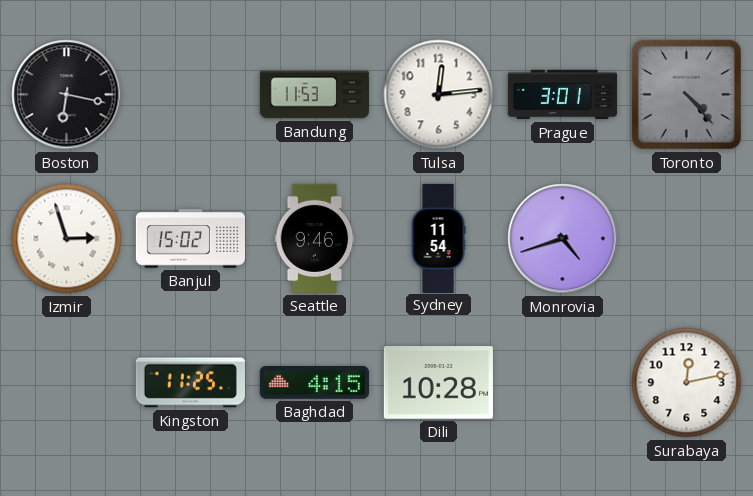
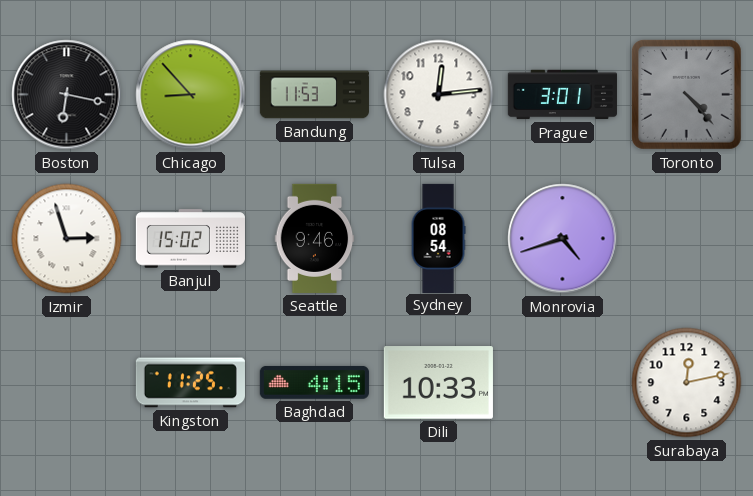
Chicago: none -> 8:53
Sydney: 11:54 -> 08:54
Dili: 10:28 -> 10:33
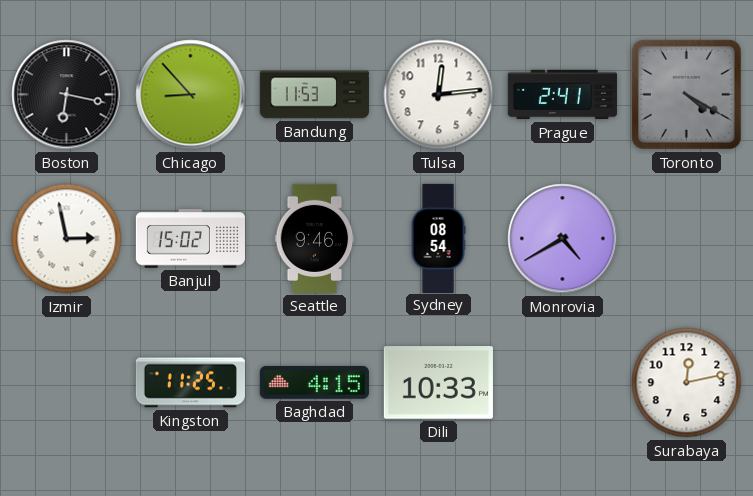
Prague: 3:01 -> 2:41
Toronto: 4:23 -> 4:20
Izmir: 2:57 -> 2:58
Monrovia: 4:42 -> 4:40
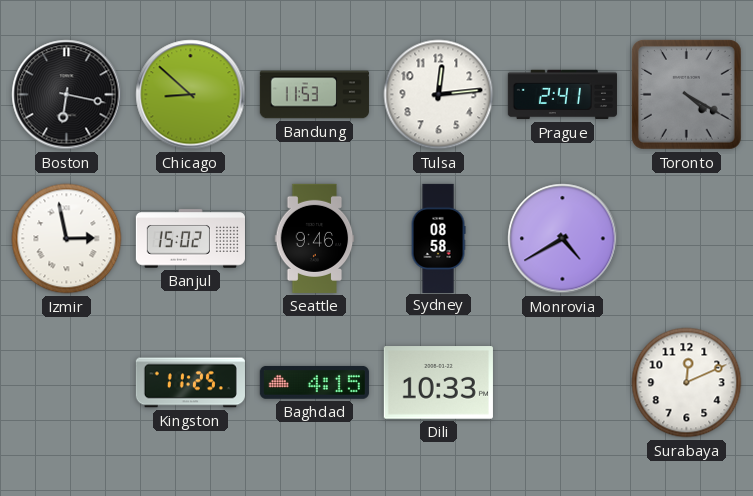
Chicago: 8:53 -> 8:52
Sydney: 08:54 -> 08:58
Surabaya: 12:13 -> 12:11
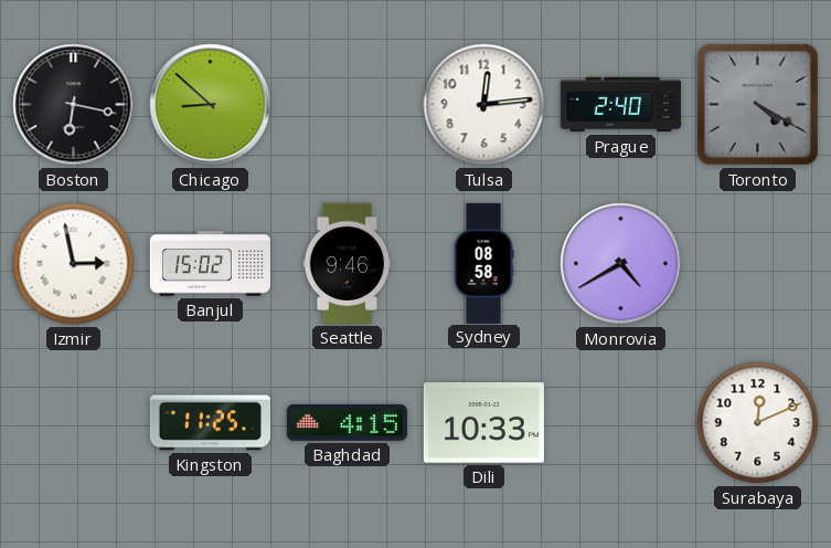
Bandung: 11:53 -> none
Prague: 2:41 -> 2:40
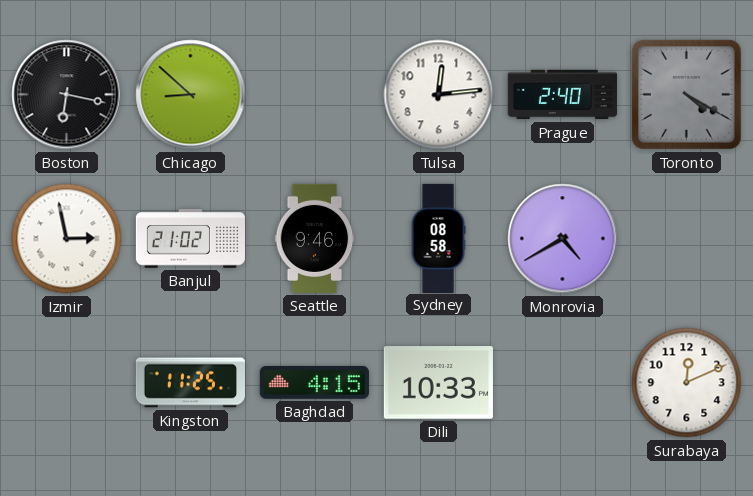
Banjul: 15:02 -> 21:02
